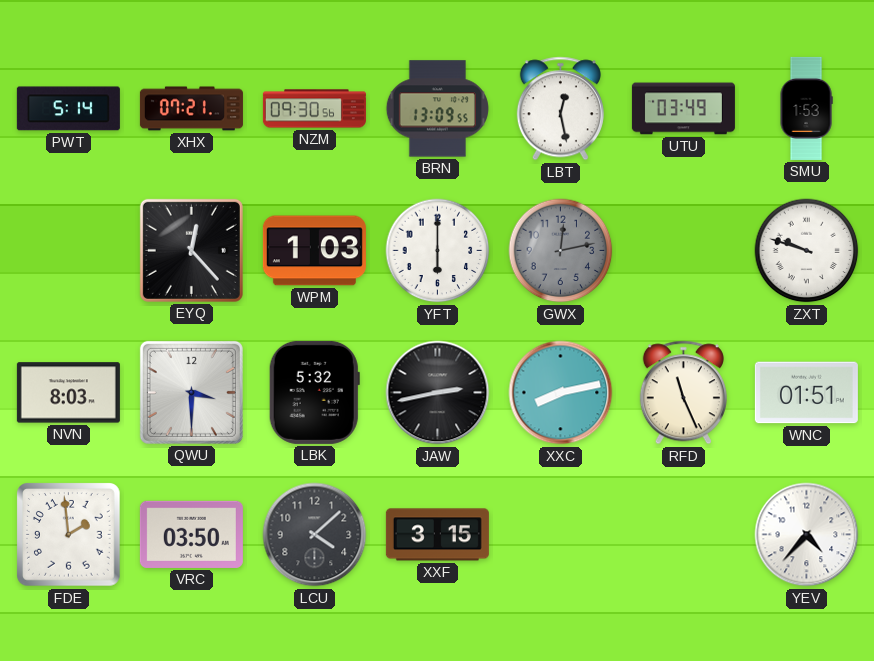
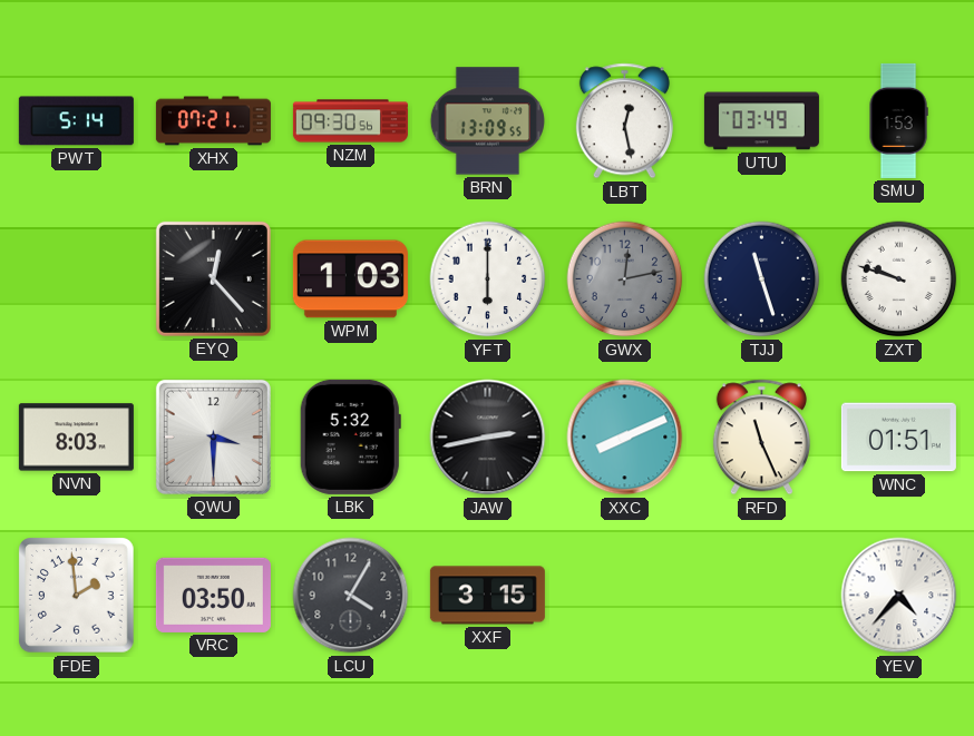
TJJ: none -> 11:27
XXC: 8:13 -> 8:11
LCU: 4:08 -> 4:05
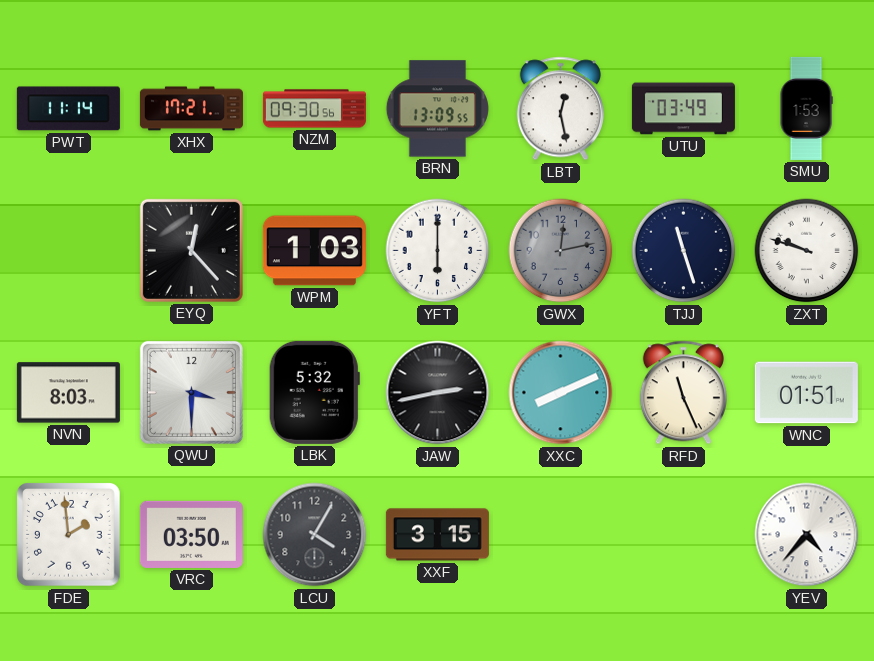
PWT: 5:14 -> 11:14
XHX: 07:21 -> 17:21
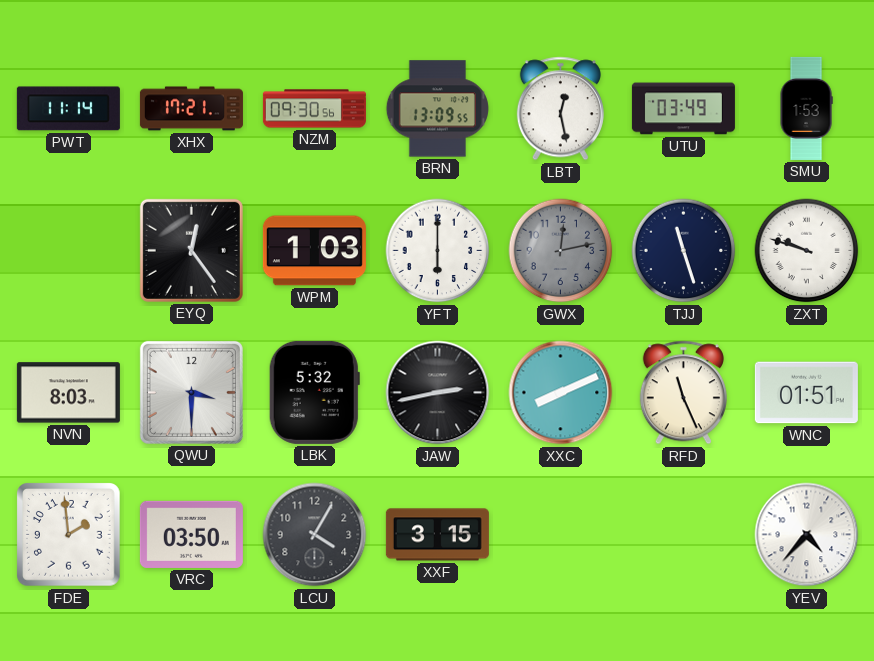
EYQ: 12:23 -> 12:24
